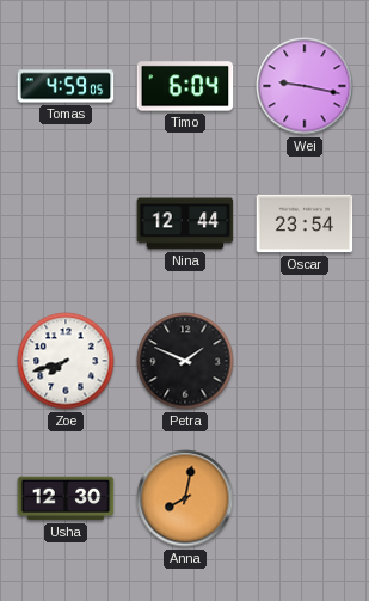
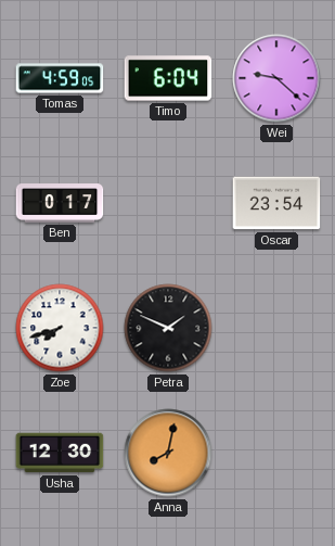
Wei: 9:17 -> 9:22
Ben: none -> 0:17
Nina: 12:44 -> none
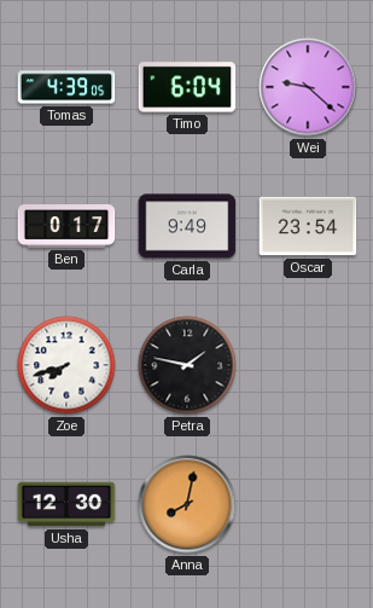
Tomas: 4:59 -> 4:39
Carla: none -> 9:49
Petra: 1:49 -> 1:47
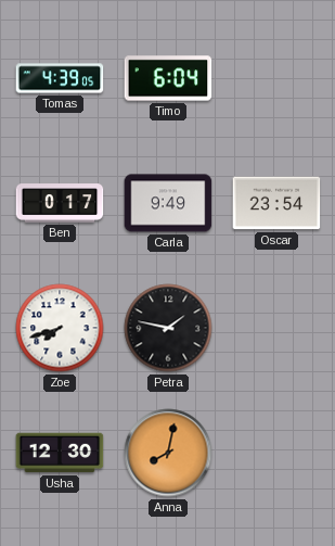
Wei: 9:22 -> none
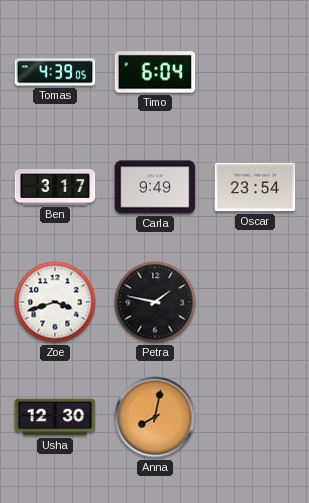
Ben: 0:17 -> 3:17
Zoe: 7:42 -> 3:42
